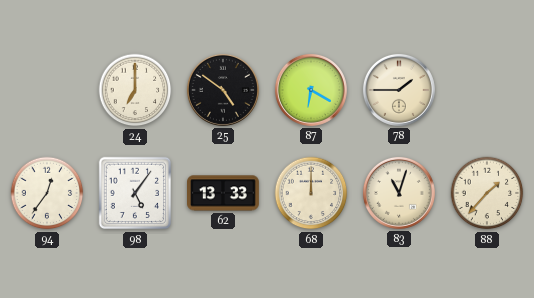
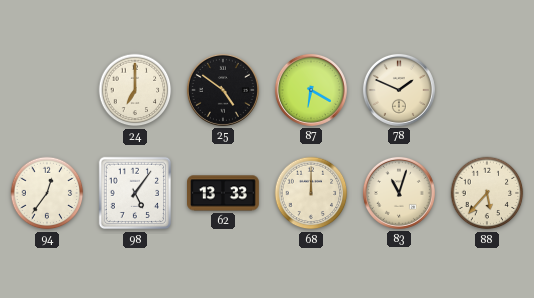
78: 1:45 -> 1:49
88: 1:37 -> 5:37
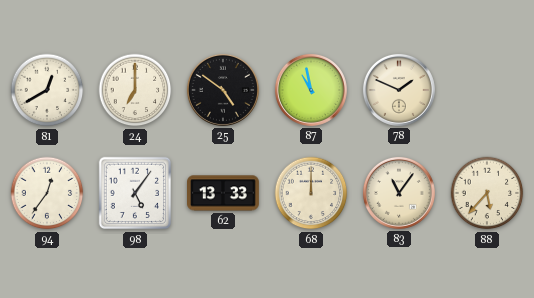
81: none -> 12:40
87: 6:20 -> 10:58
83: 11:03 -> 11:06
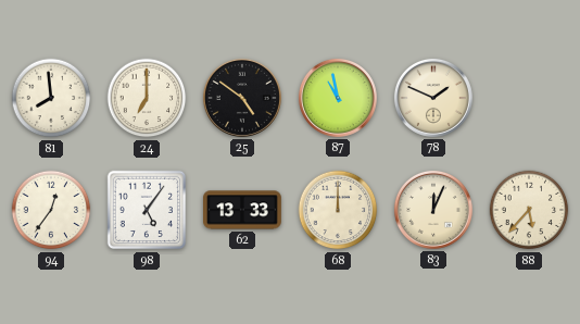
81: 12:40 -> 7:59
83: 11:06 -> 12:04
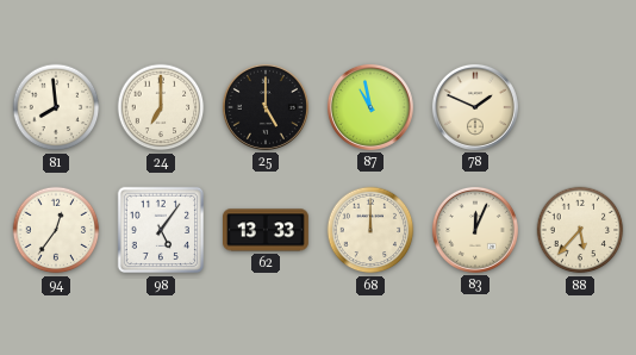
25: 4:51 -> 5:00
